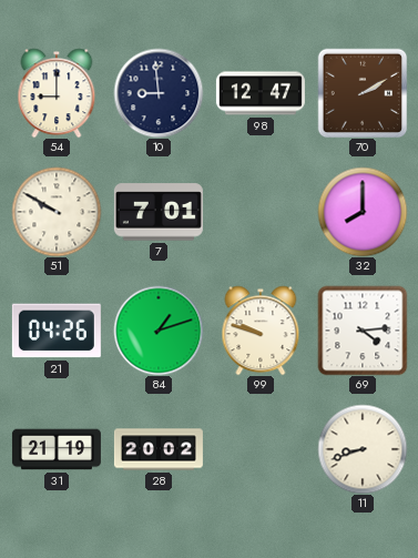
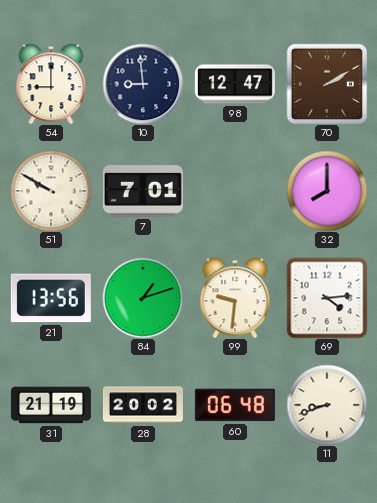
21: 04:26 -> 13:56
99: 9:48 -> 9:31
60: none -> 06:48
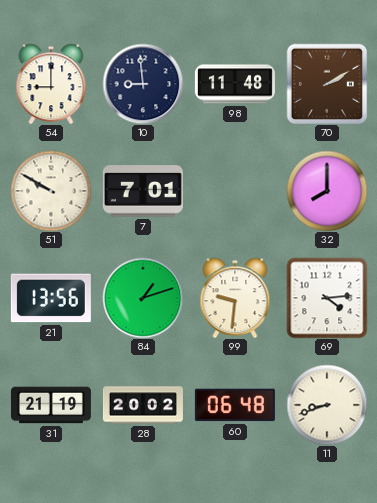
98: 12:47 -> 11:48
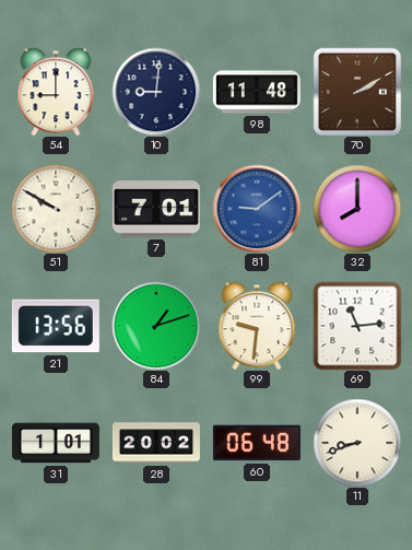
10: 8:59 -> 9:01
81: none -> 9:09
69: 4:14 -> 11:14
31: 21:19 -> 1:01
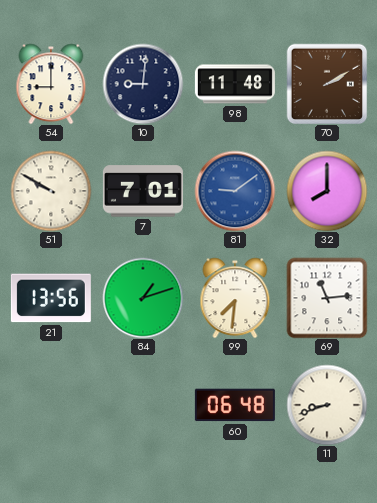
99: 9:31 -> 7:31
31: 1:01 -> none
28: 20:02 -> none
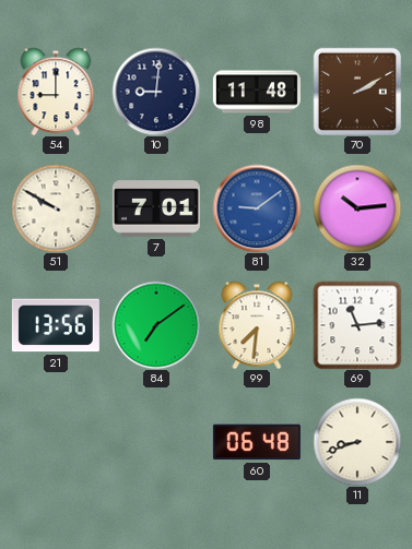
32: 8:00 -> 10:14
84: 1:12 -> 7:09
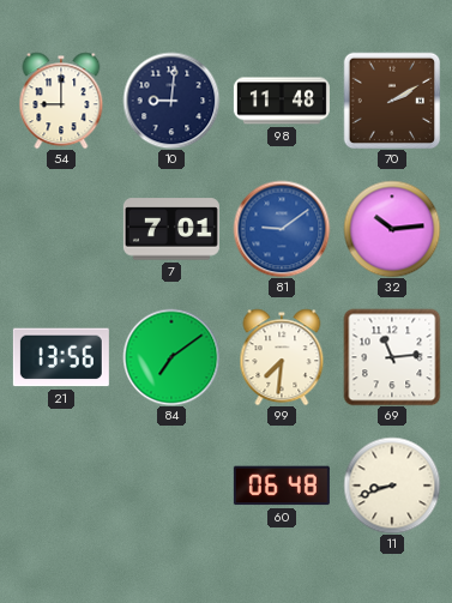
51: 9:50 -> none
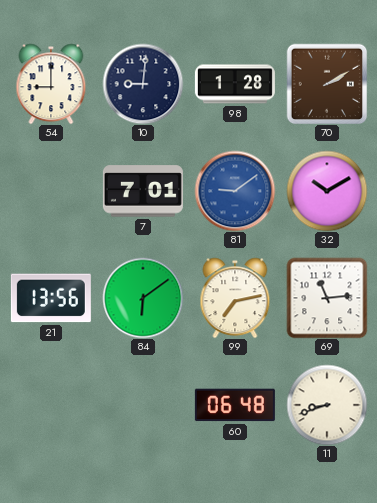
98: 11:48 -> 1:28
32: 10:14 -> 10:10
84: 7:09 -> 6:09
99: 7:31 -> 7:13
